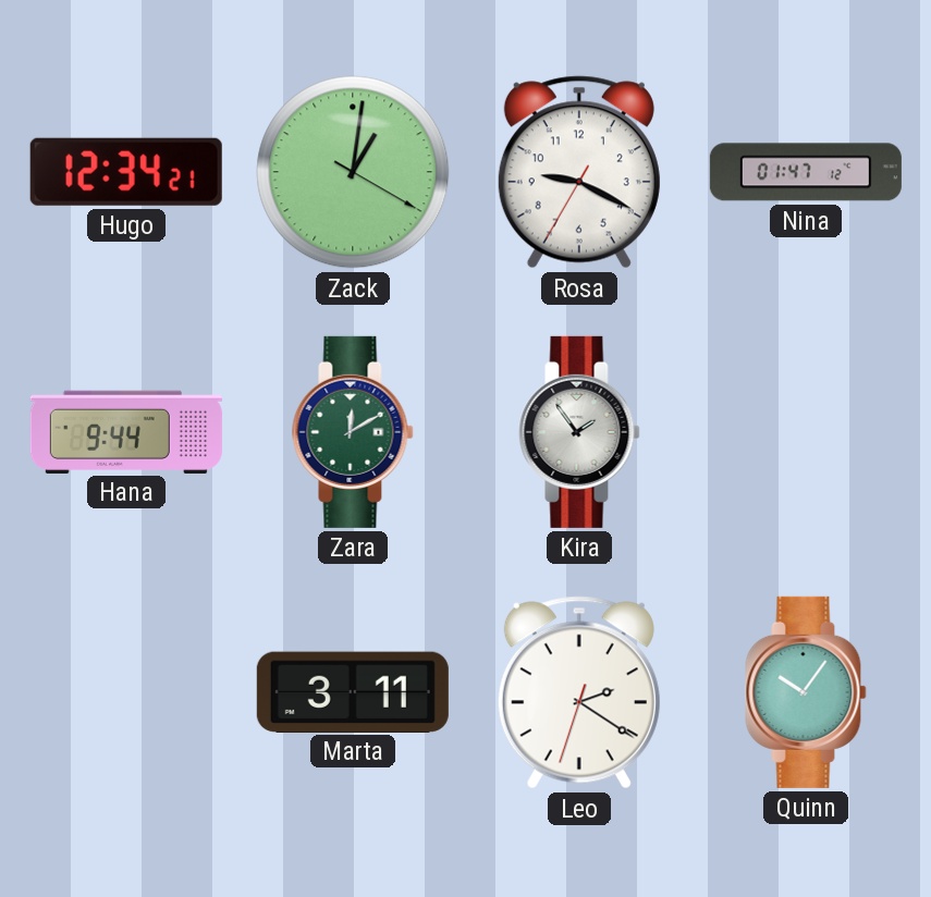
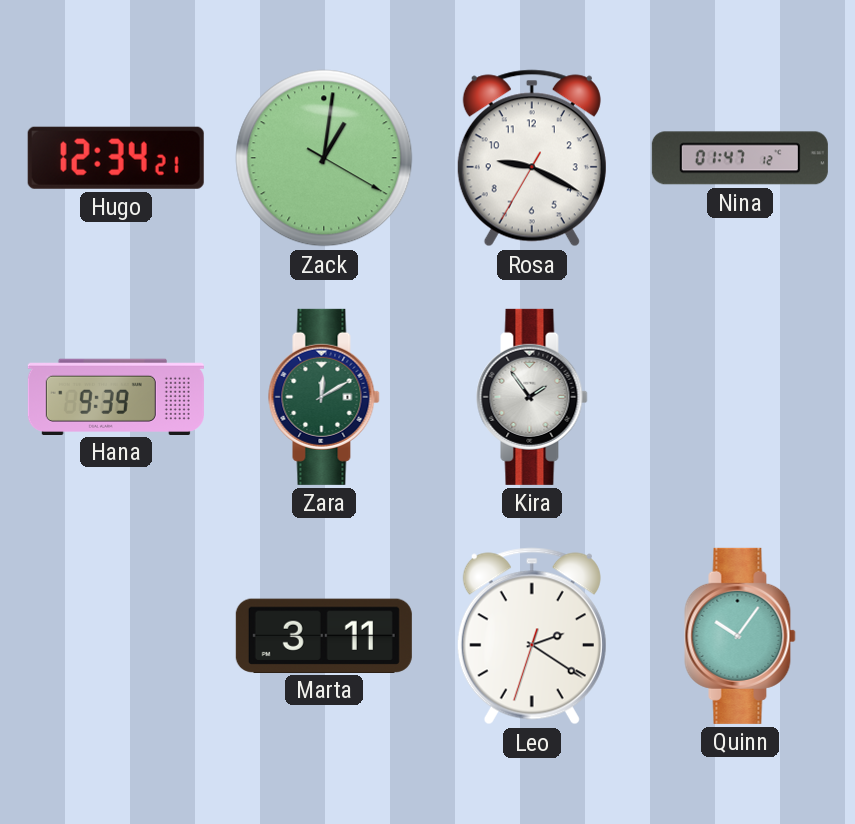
Hana: 9:44 -> 9:39
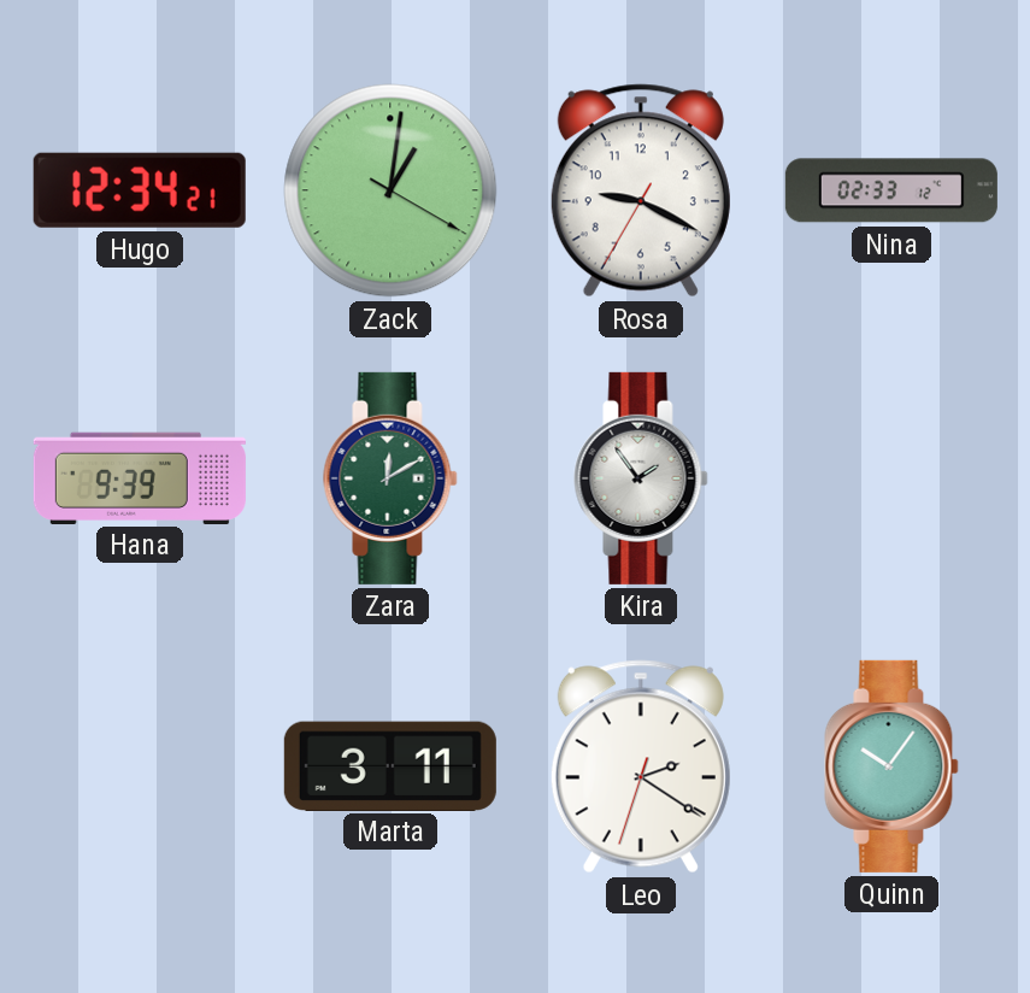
Nina: 01:47 -> 02:33
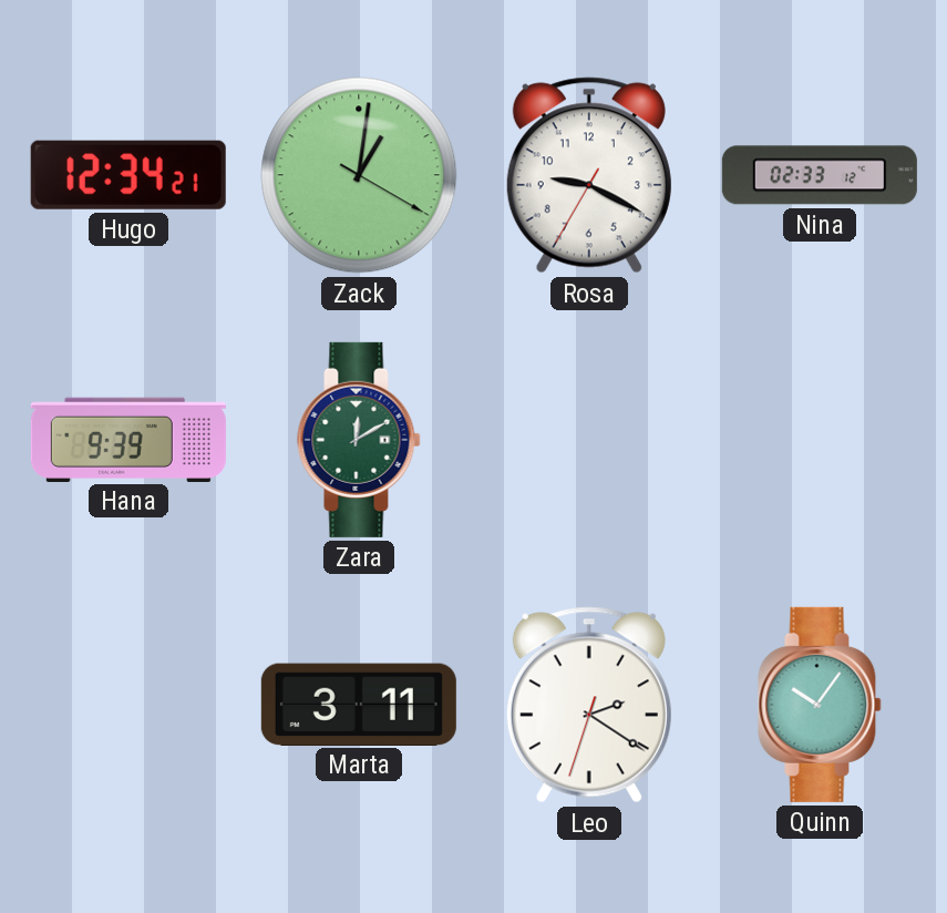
Kira: 1:54 -> none
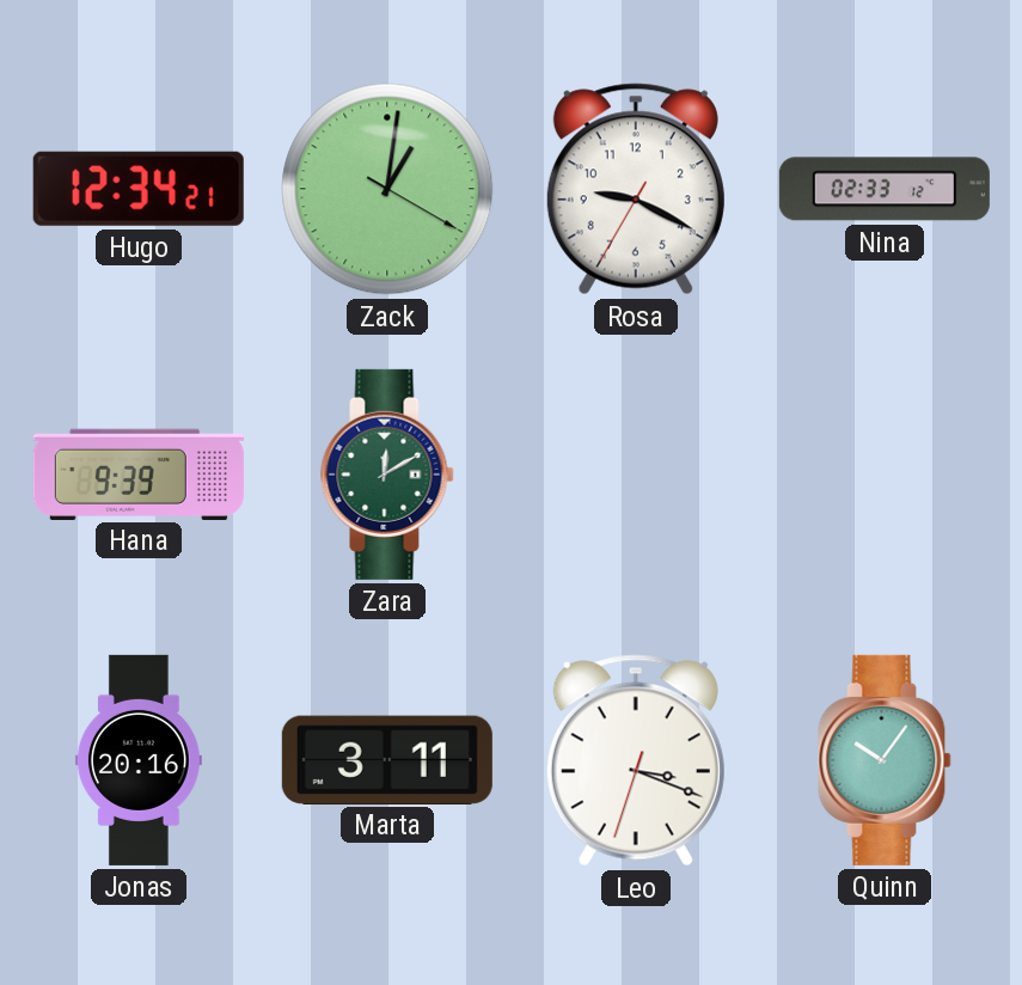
Jonas: none -> 20:16
Leo: 2:20 -> 3:18
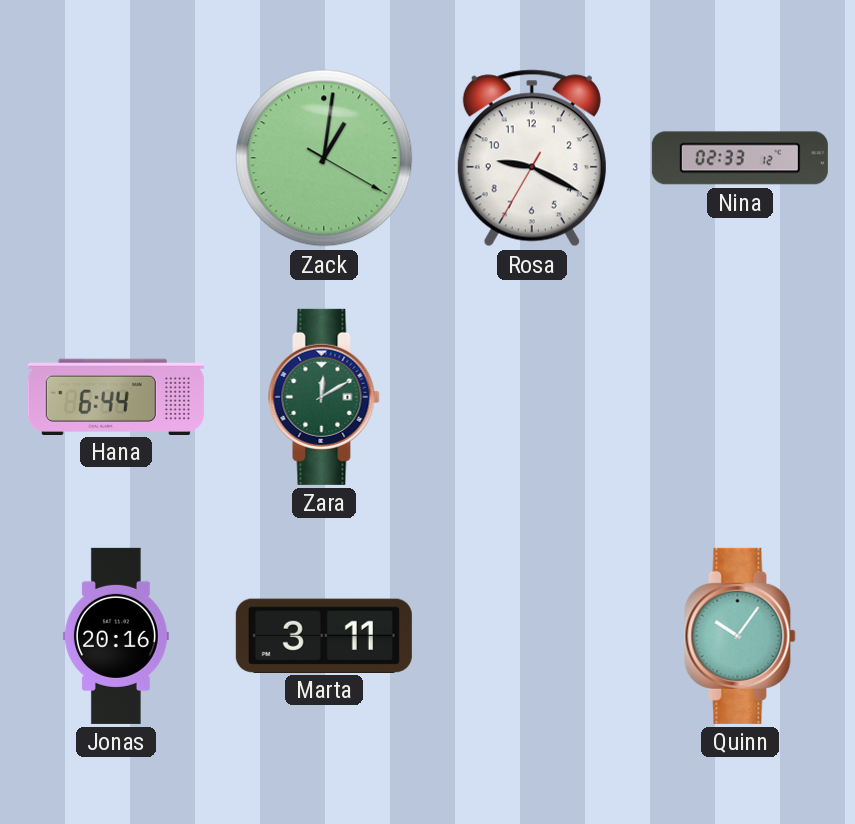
Hugo: 12:34 -> none
Hana: 9:39 -> 6:44
Leo: 3:18 -> none
